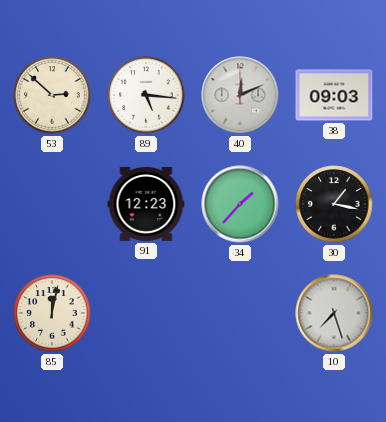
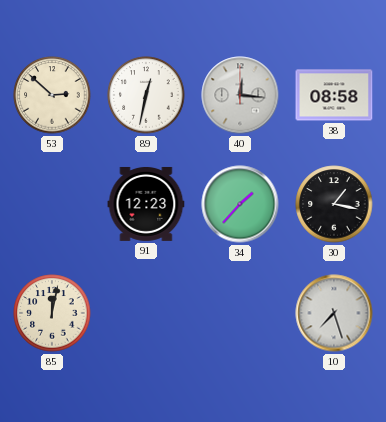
89: 5:16 -> 12:32
40: 12:11 -> 12:16
38: 09:03 -> 08:58
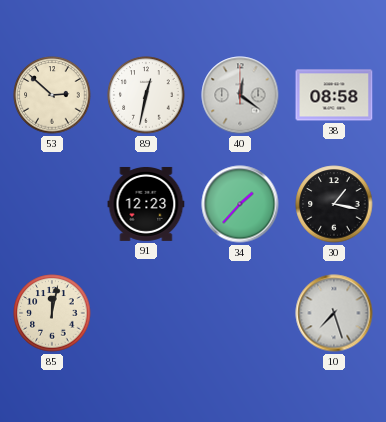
40: 12:16 -> 12:21
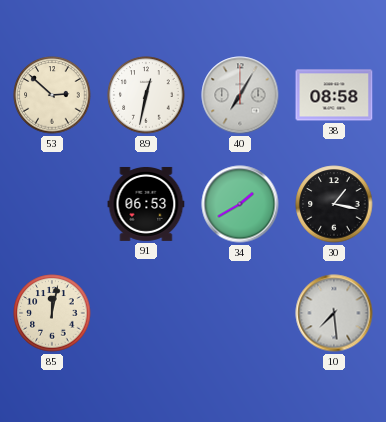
40: 12:21 -> 7:05
91: 12:23 -> 06:53
34: 1:37 -> 1:40
10: 7:27 -> 7:29
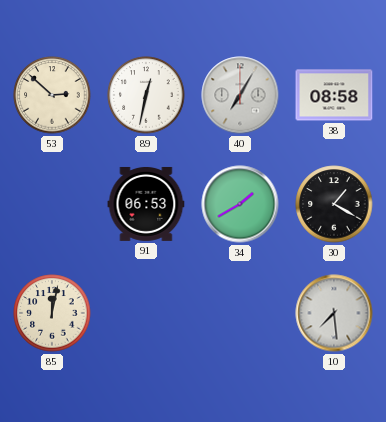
30: 1:17 -> 1:20
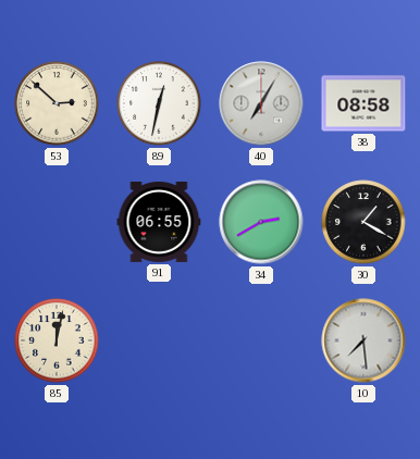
91: 06:53 -> 06:55
34: 1:40 -> 2:40
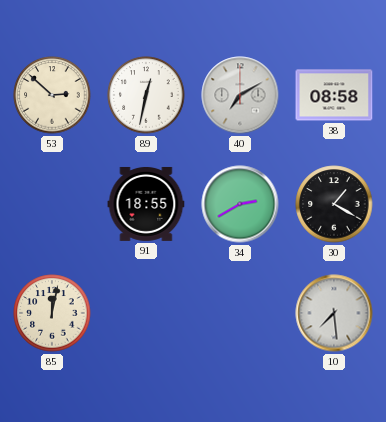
40: 7:05 -> 7:10
91: 06:55 -> 18:55
